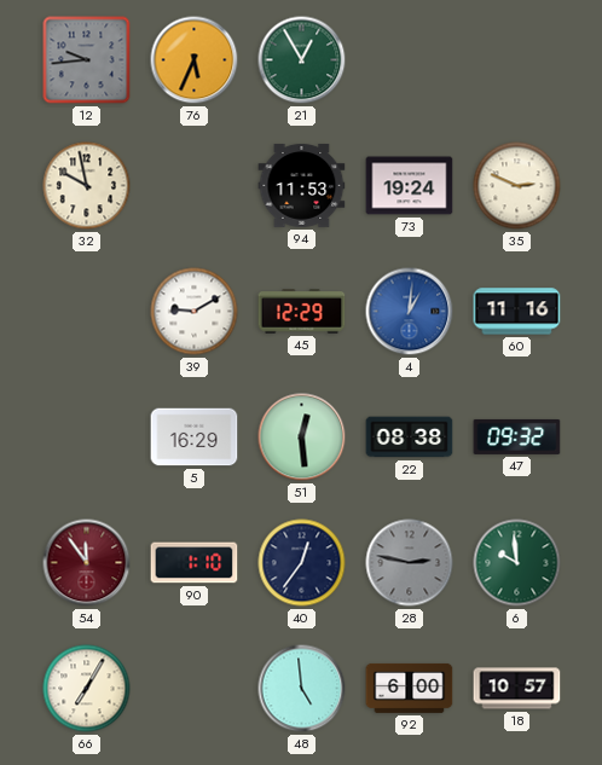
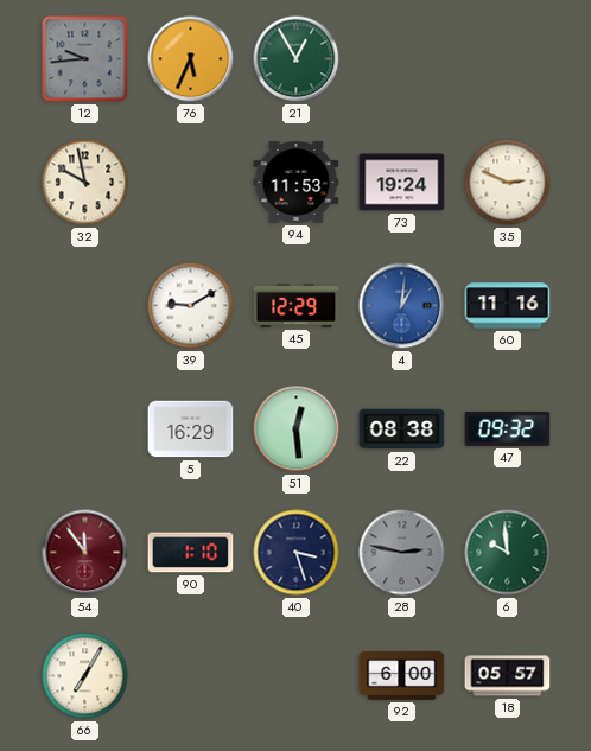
40: 12:36 -> 3:27
48: 4:59 -> none
18: 10:57 -> 05:57
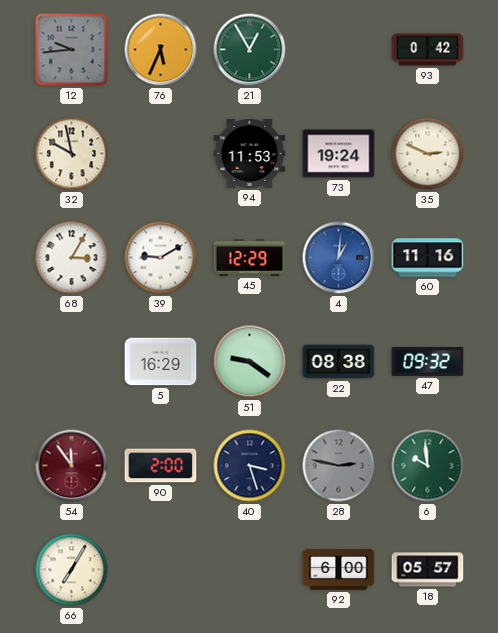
93: none -> 0:42
68: none -> 3:05
51: 12:29 -> 9:21
90: 1:10 -> 2:00
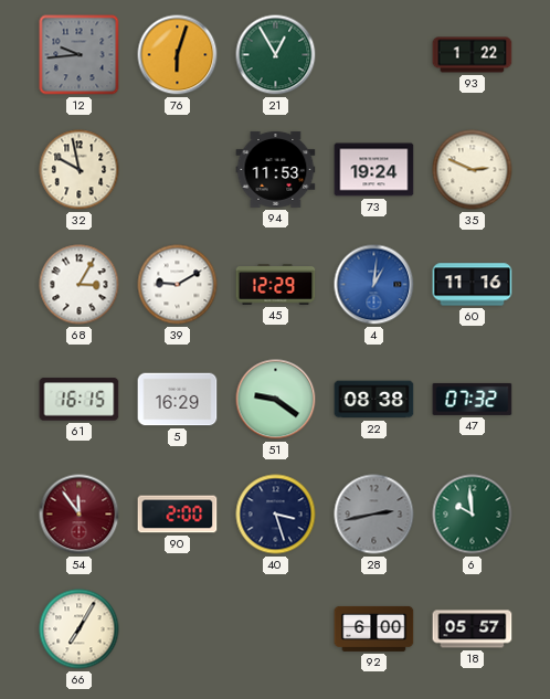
76: 5:34 -> 6:03
93: 0:42 -> 1:22
61: none -> 16:15
47: 09:32 -> 07:32
28: 2:47 -> 2:43
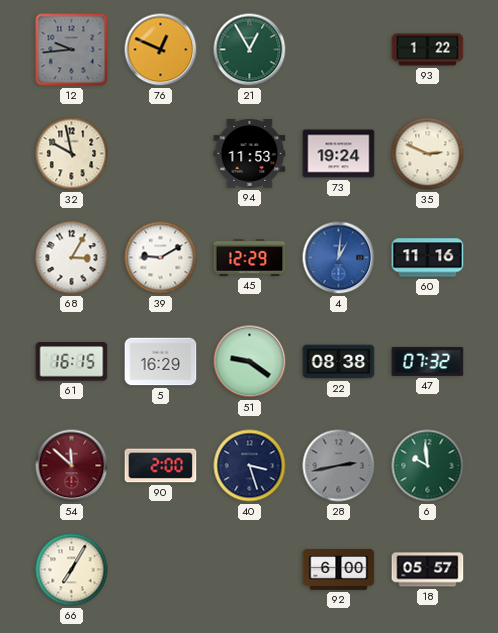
76: 6:03 -> 12:49
54: 11:54 -> 11:52
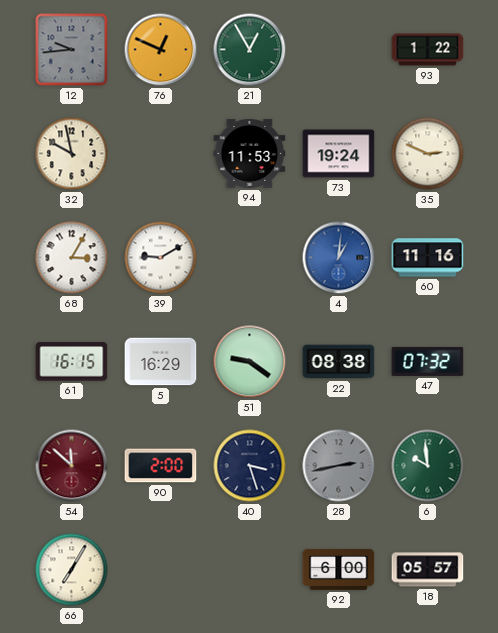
45: 12:29 -> none
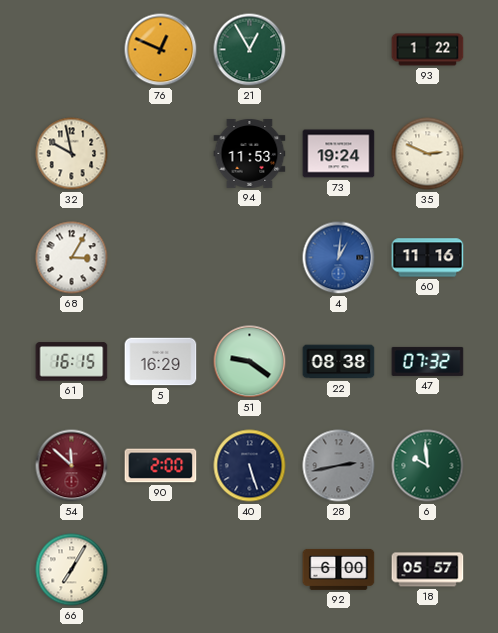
12: 9:44 -> none
39: 9:10 -> none
40: 3:27 -> 5:27
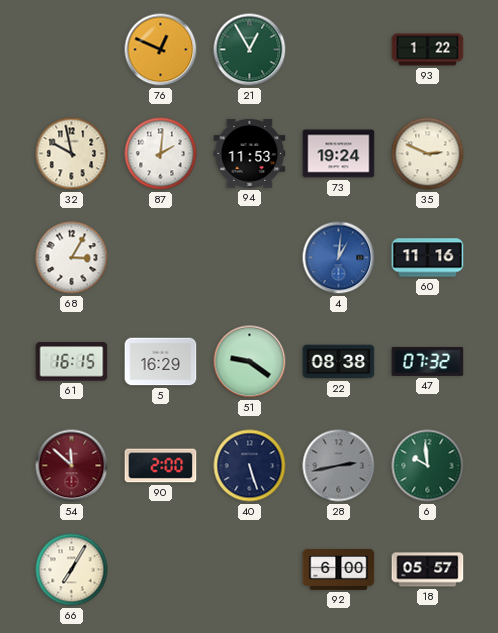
87: none -> 2:01
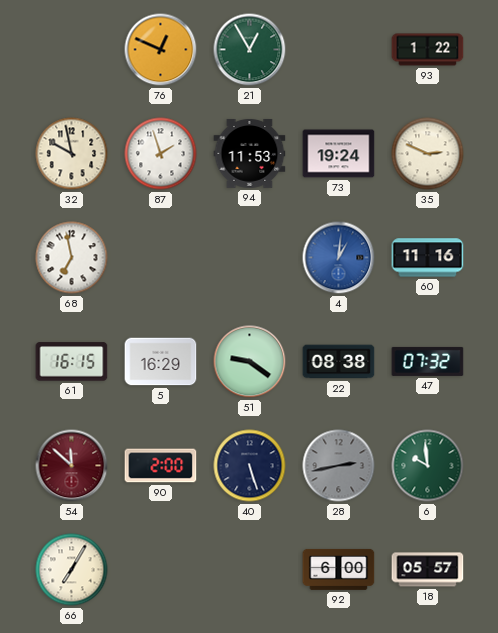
87: 2:01 -> 1:57
68: 3:05 -> 6:58
